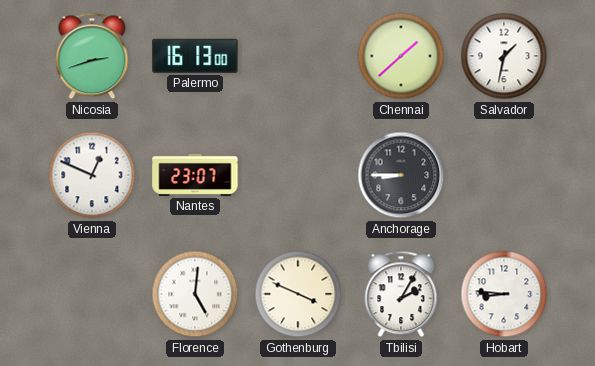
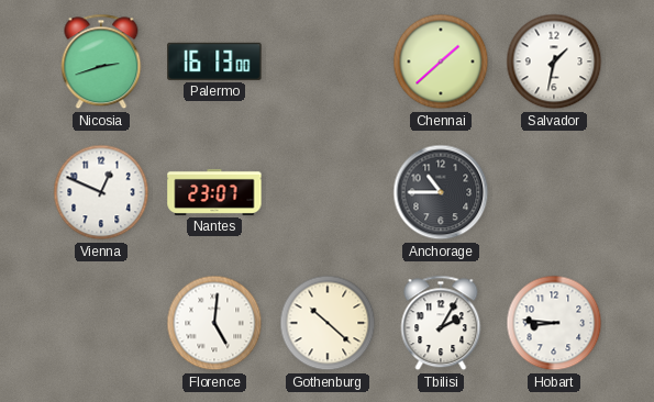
Anchorage: 8:45 -> 10:45
Gothenburg: 3:49 -> 10:22
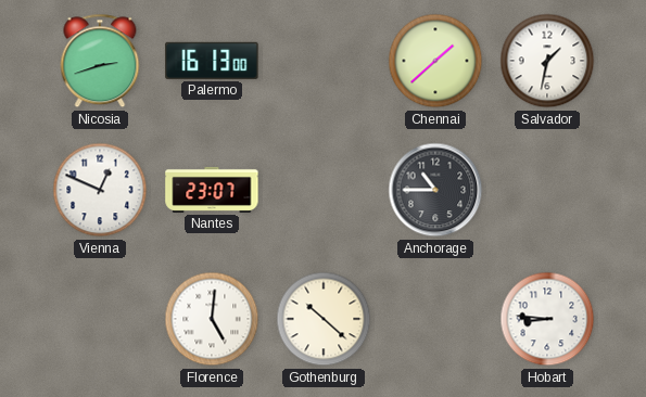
Tbilisi: 2:05 -> none
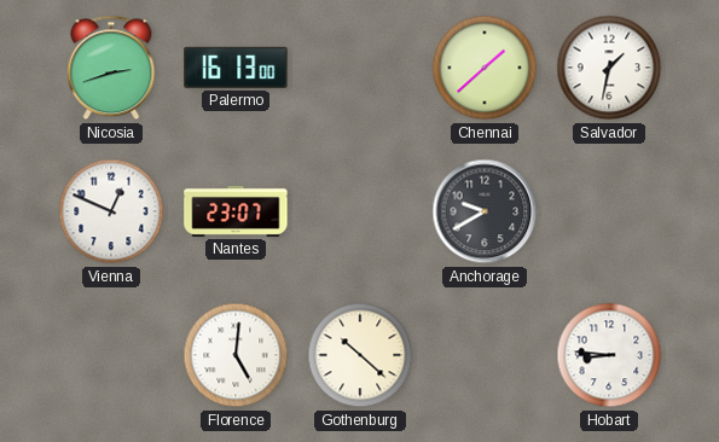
Anchorage: 10:45 -> 9:40
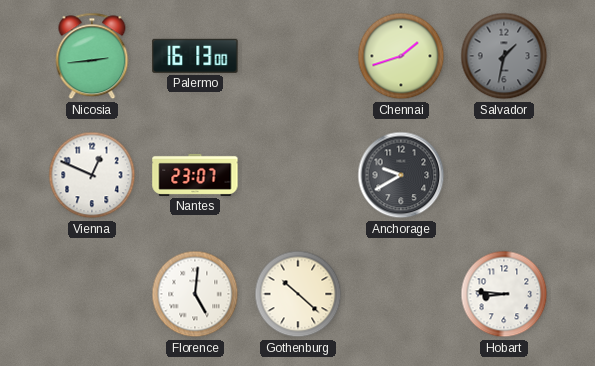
Nicosia: 2:42 -> 2:44
Chennai: 1:38 -> 1:42
Salvador dial: white -> grey
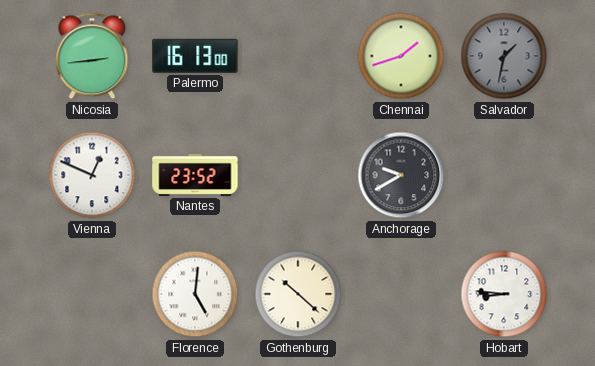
Nantes: 23:07 -> 23:52
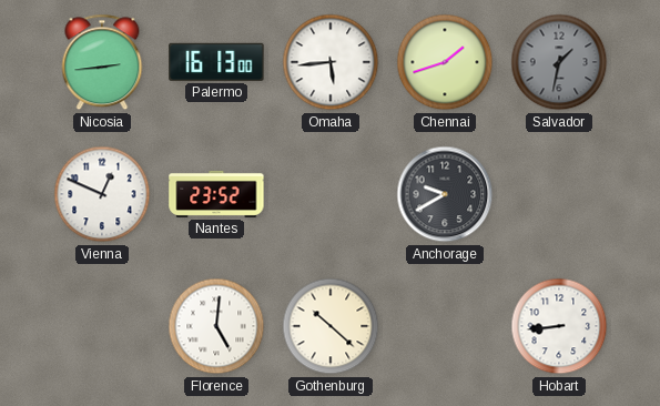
Omaha: none -> 5:44
Hobart: 8:46 -> 8:44
